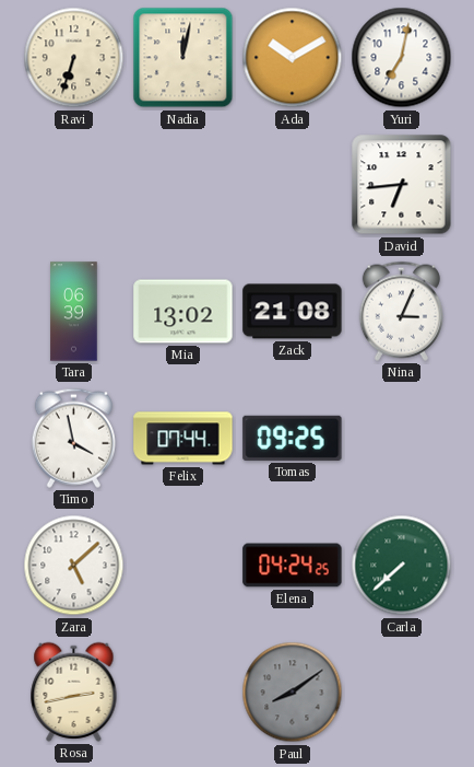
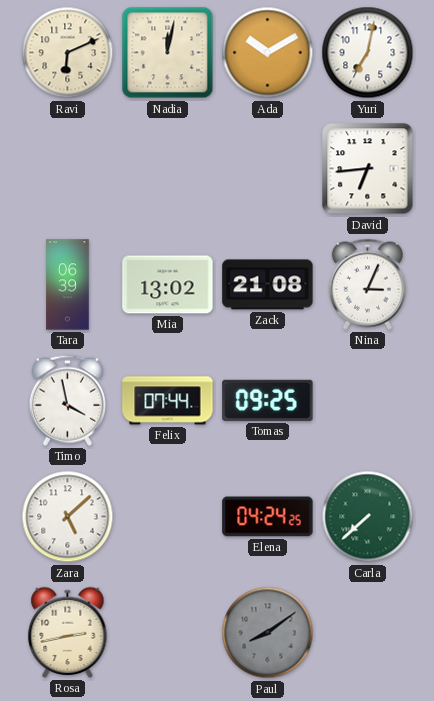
Ravi: 6:33 -> 6:11
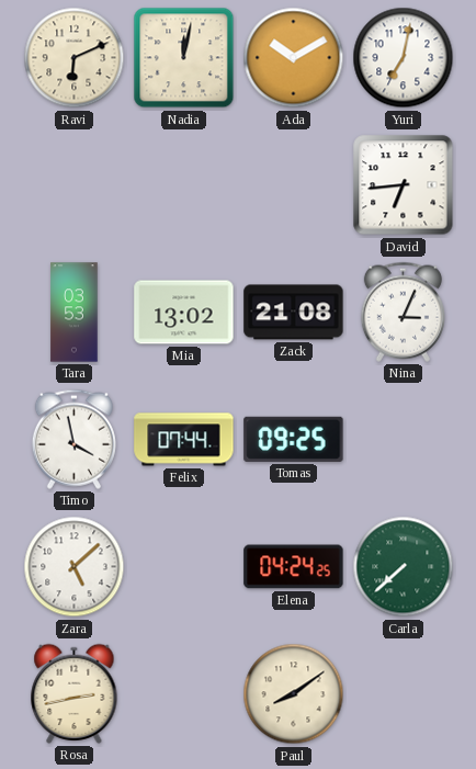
Tara: 06:39 -> 03:53
Paul dial: grey -> cream
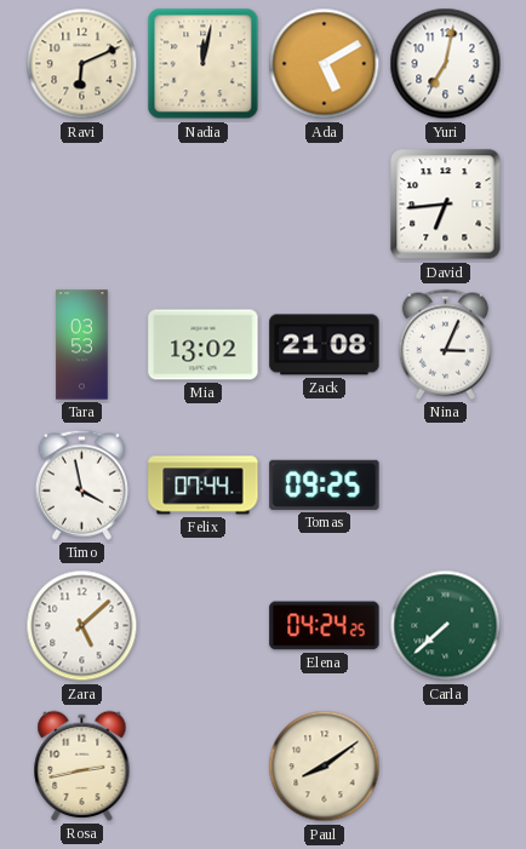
Ada: 10:10 -> 5:10
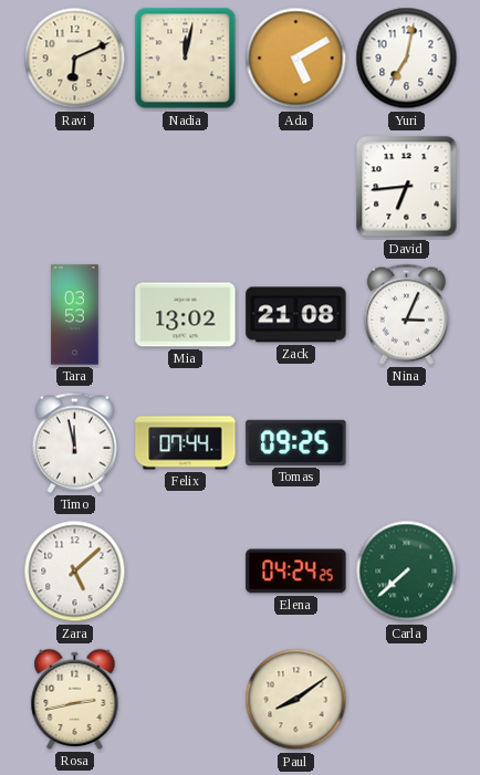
Timo: 3:58 -> 11:58
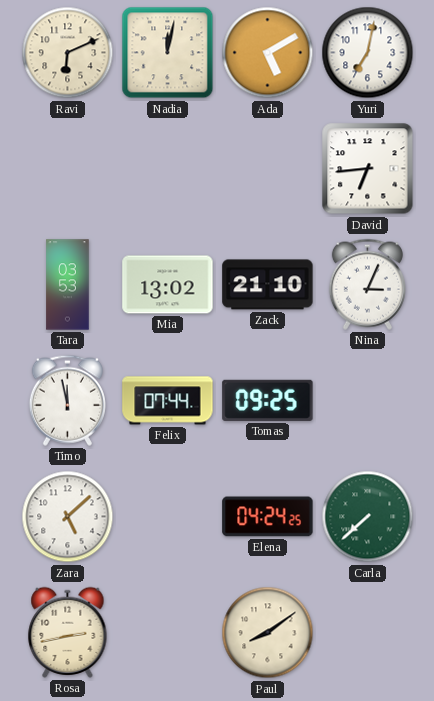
Zack: 21:08 -> 21:10
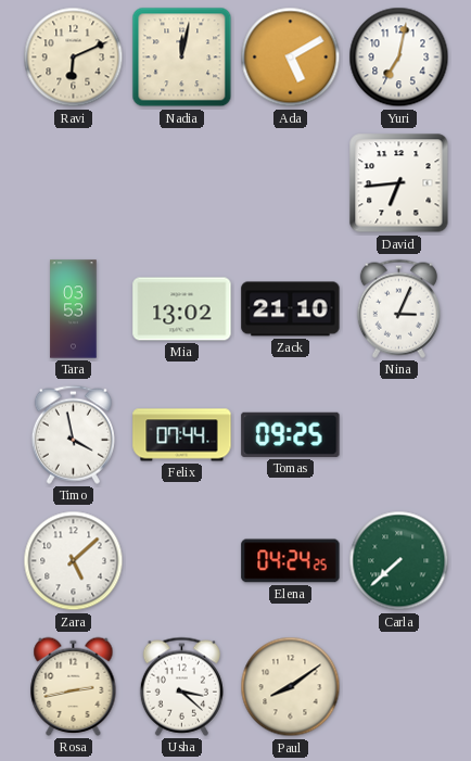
Timo: 11:58 -> 3:58
Usha: none -> 3:22
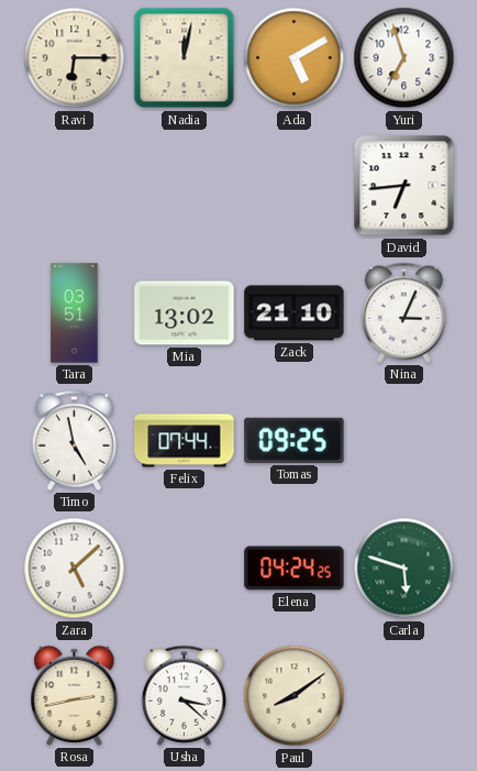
Ravi: 6:11 -> 6:15
Yuri: 7:02 -> 6:57
Tara: 03:53 -> 03:51
Timo: 3:58 -> 4:58
Carla: 7:38 -> 5:48
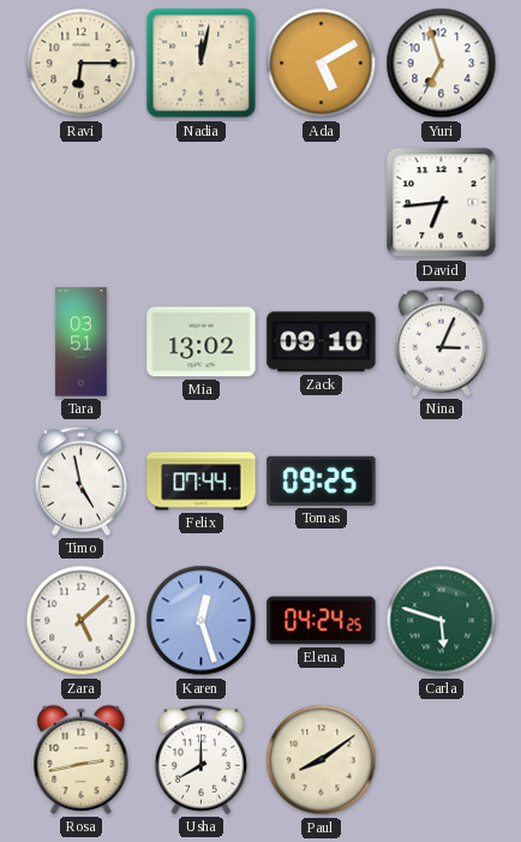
Zack: 21:10 -> 09:10
Karen: none -> 12:27
Usha: 3:22 -> 8:00
